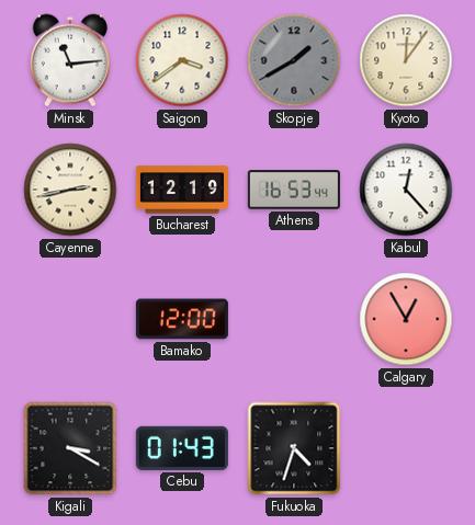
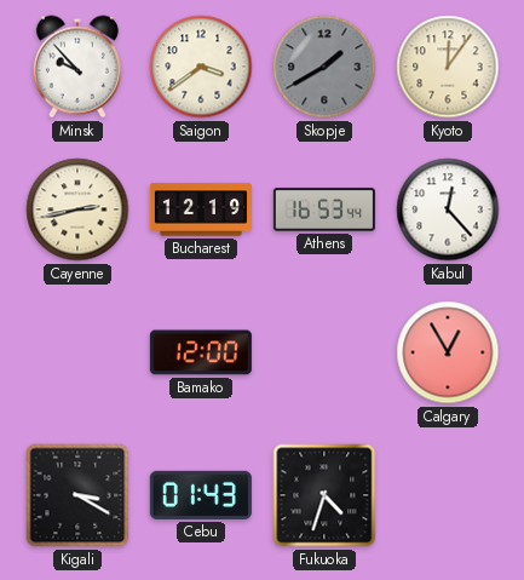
Minsk: 11:14 -> 9:53
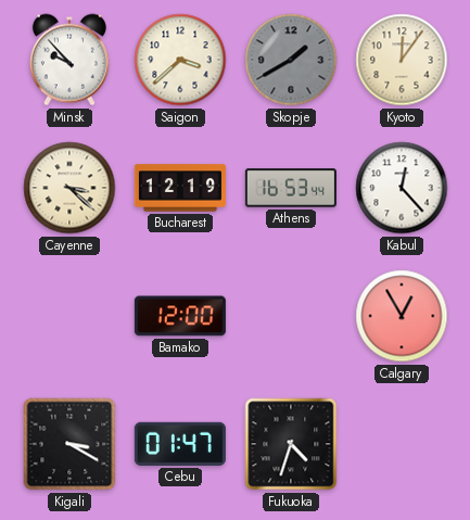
Saigon: 3:39 -> 3:38
Cayenne: 2:43 -> 3:22
Cebu: 01:43 -> 01:47
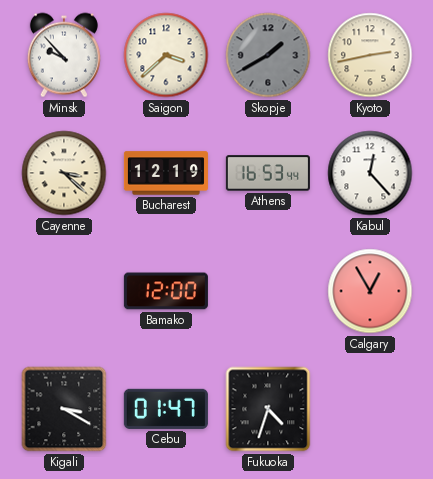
Kyoto: 12:06 -> 2:43
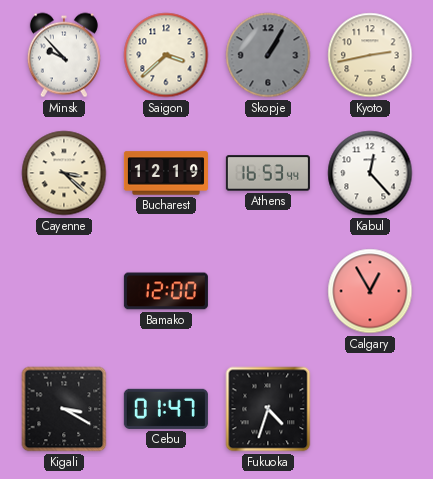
Skopje: 1:40 -> 1:05
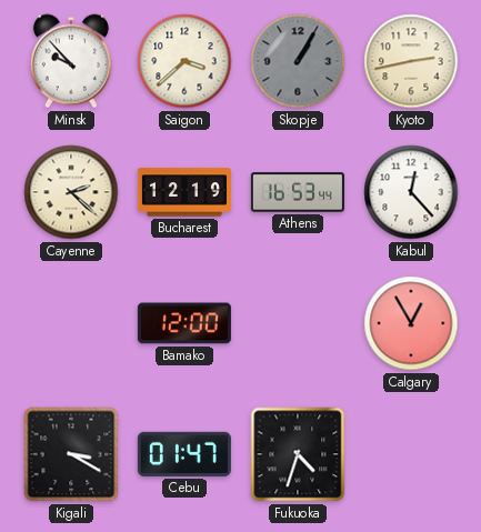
Cayenne: 3:22 -> 2:22
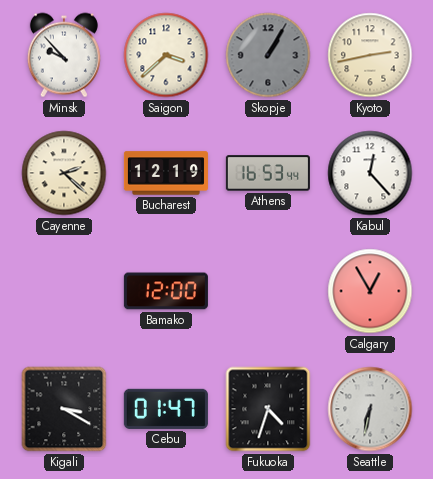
Seattle: none -> 6:32
